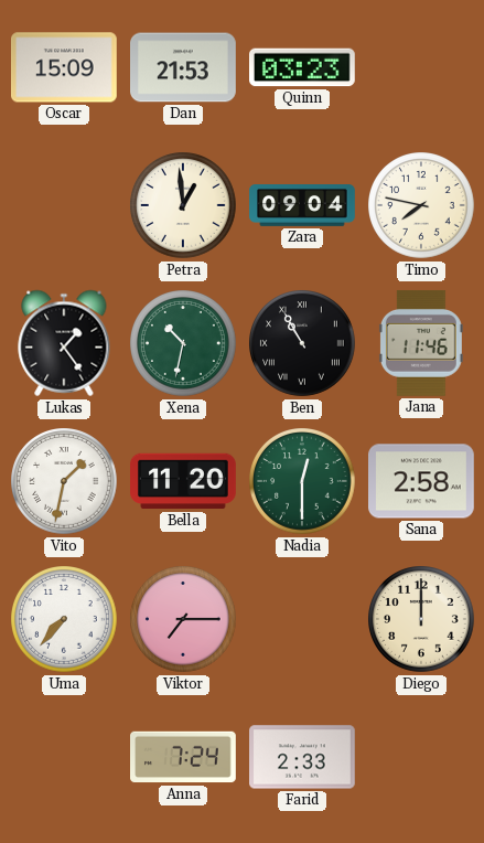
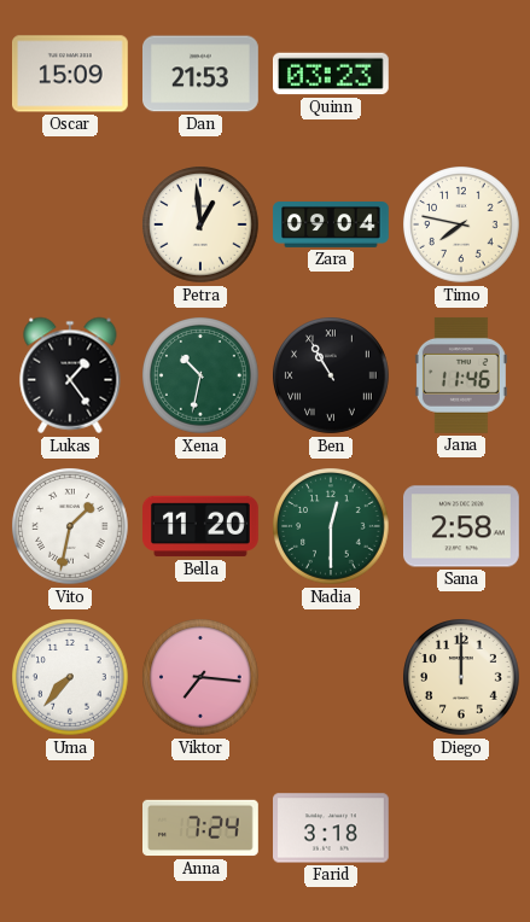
Viktor: 7:15 -> 7:16
Farid: 2:33 -> 3:18
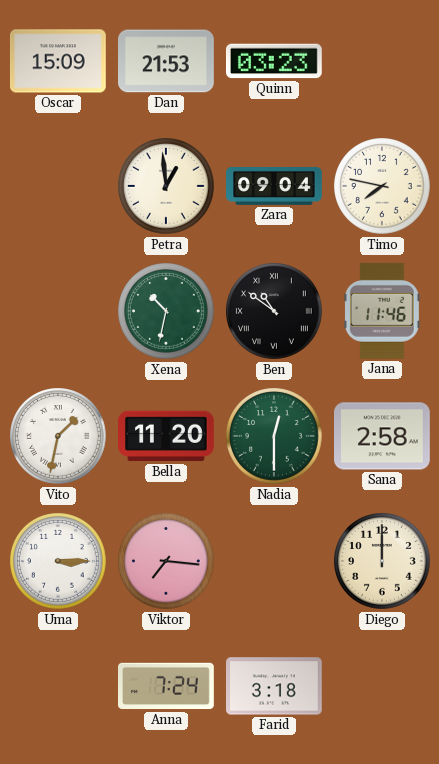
Lukas: 1:24 -> none
Ben: 10:55 -> 10:51
Uma: 7:37 -> 3:15
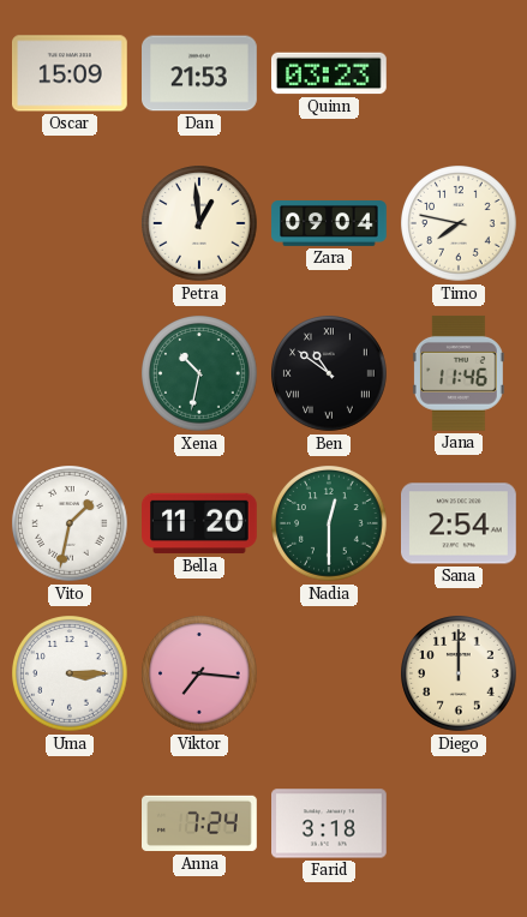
Sana: 2:58 -> 2:54
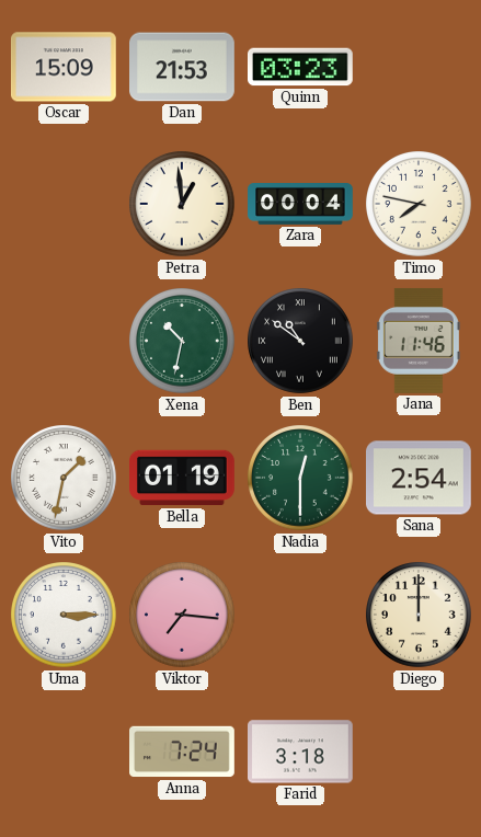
Zara: 09:04 -> 00:04
Bella: 11:20 -> 01:19
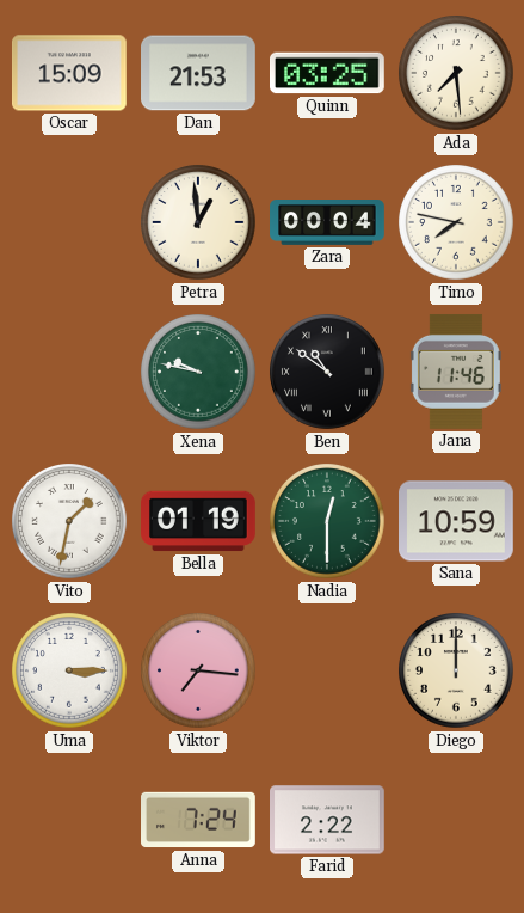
Quinn: 03:23 -> 03:25
Ada: none -> 7:29
Xena: 10:32 -> 9:47
Sana: 2:54 -> 10:59
Farid: 3:18 -> 2:22
